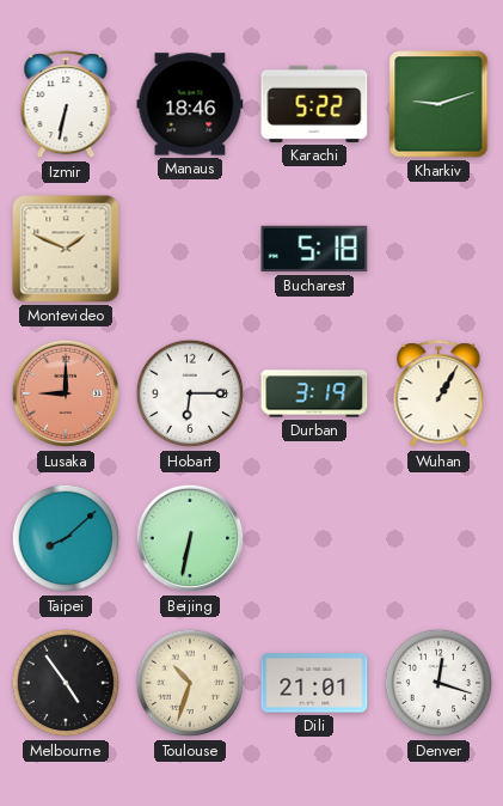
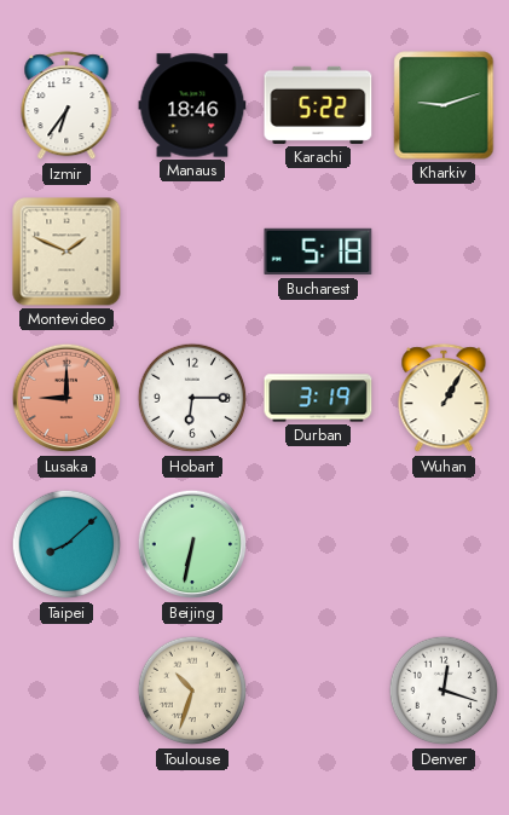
Izmir: 6:32 -> 6:36
Melbourne: 4:54 -> none
Dili: 21:01 -> none
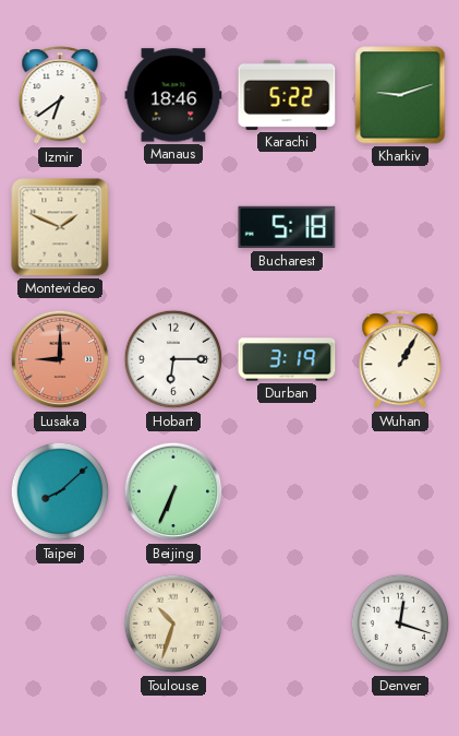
Izmir: 6:36 -> 6:39
Beijing: 6:32 -> 6:34
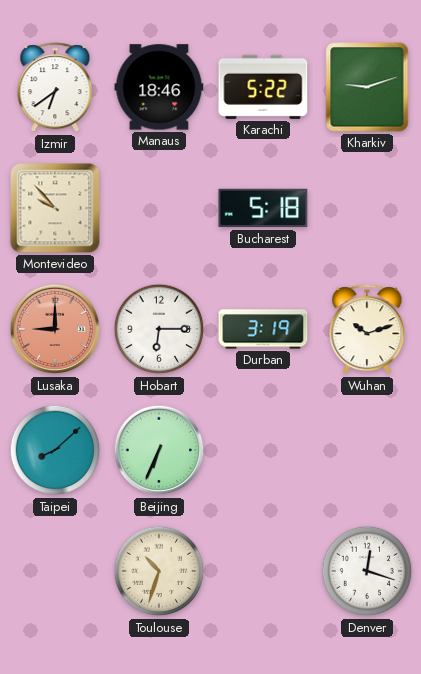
Montevideo: 1:49 -> 9:53
Wuhan: 1:05 -> 10:12
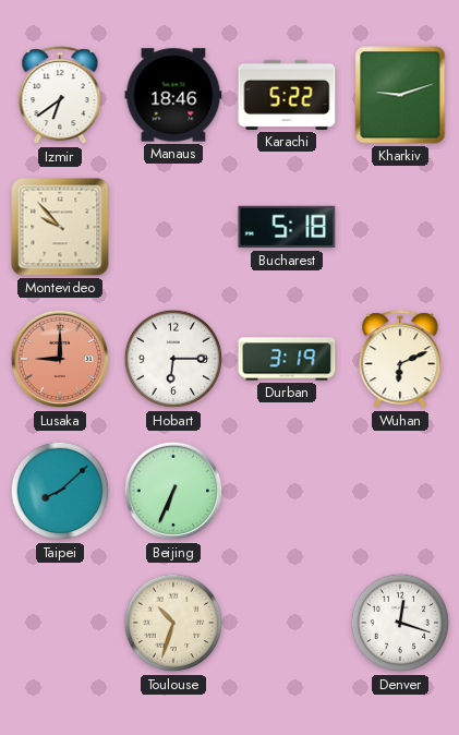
Wuhan: 10:12 -> 6:11
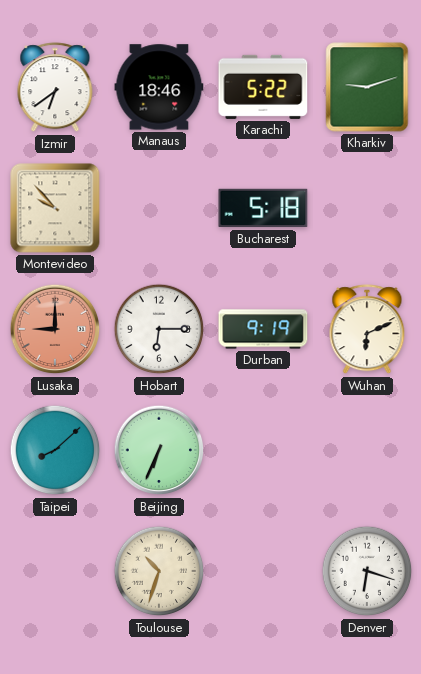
Durban: 3:19 -> 9:19
Denver: 12:18 -> 6:18
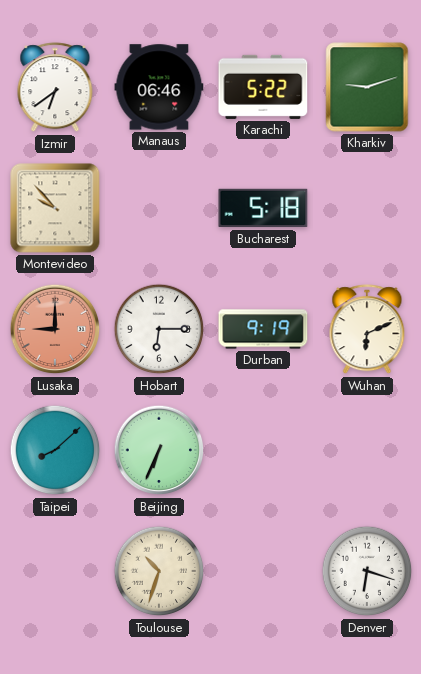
Manaus: 18:46 -> 06:46
